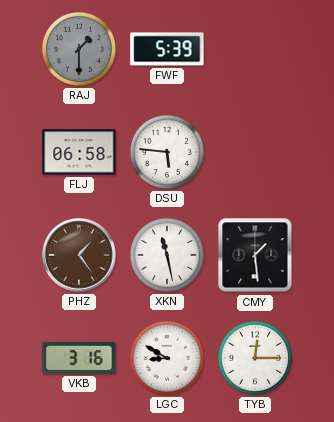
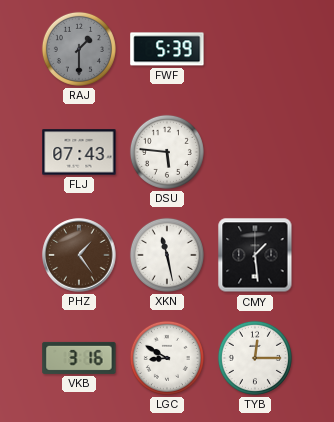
FLJ: 06:58 -> 07:43
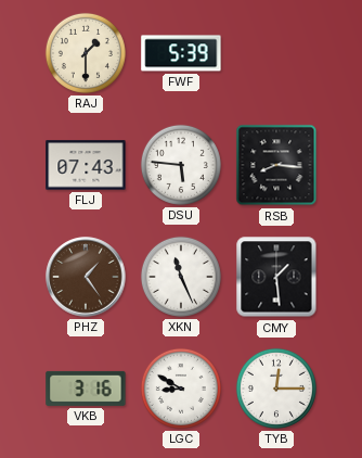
RAJ dial: grey -> cream
RSB: none -> 8:16
XKN: 11:28 -> 11:26
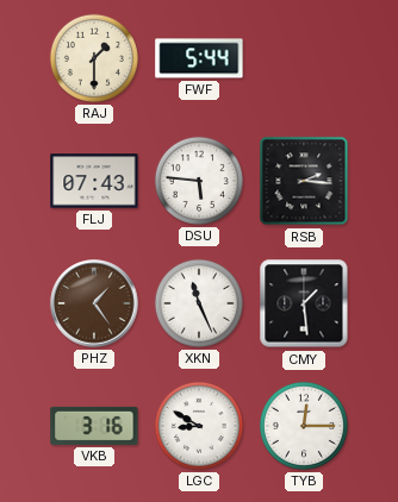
FWF: 5:39 -> 5:44
RSB: 8:16 -> 2:16
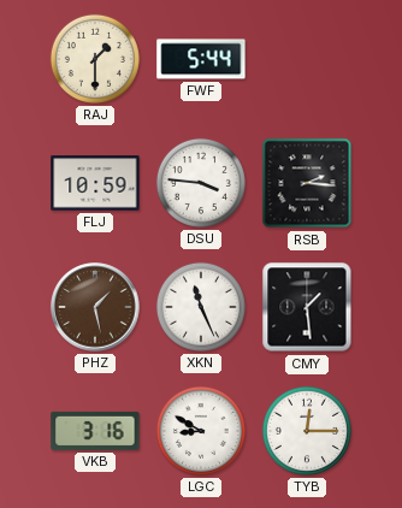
FLJ: 07:43 -> 10:59
DSU: 5:46 -> 3:46
PHZ: 1:24 -> 1:28
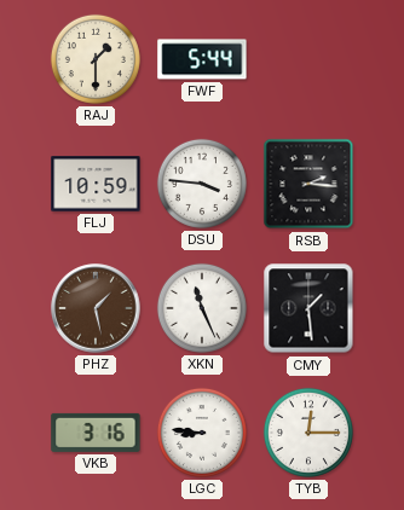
LGC: 8:50 -> 8:46
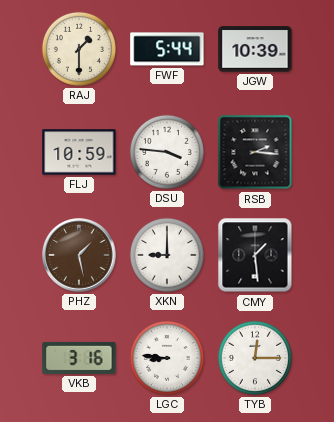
JGW: none -> 10:39
XKN: 11:26 -> 9:00
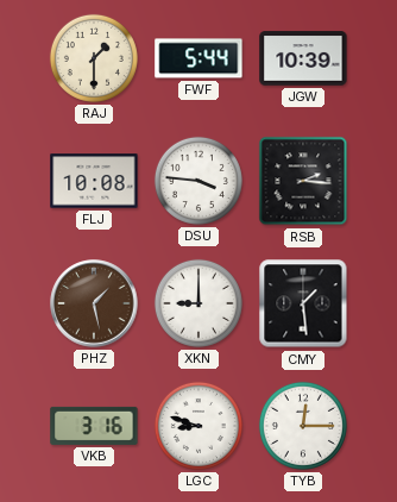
FLJ: 10:59 -> 10:08
LGC: 8:46 -> 8:48
